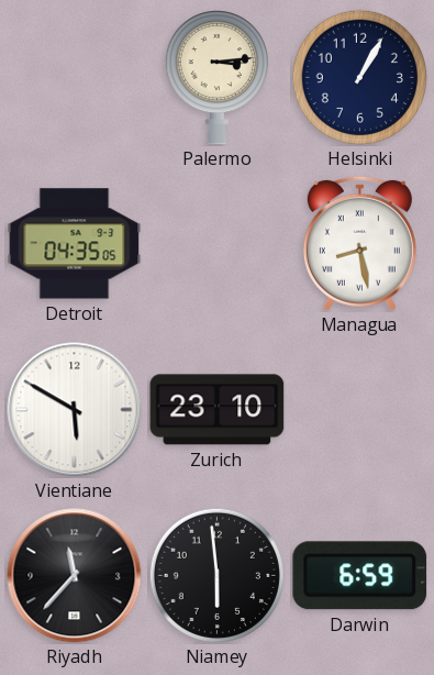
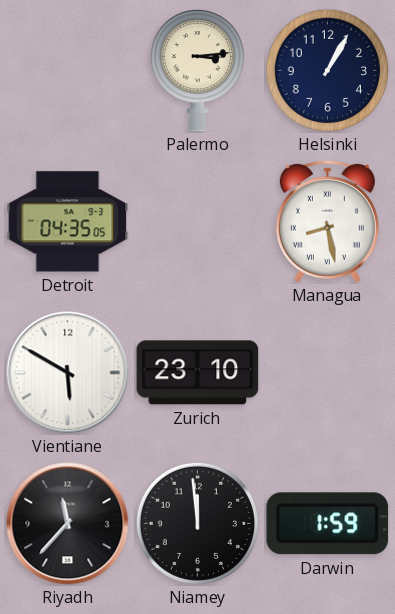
Niamey: 5:59 -> 11:59
Darwin: 6:59 -> 1:59
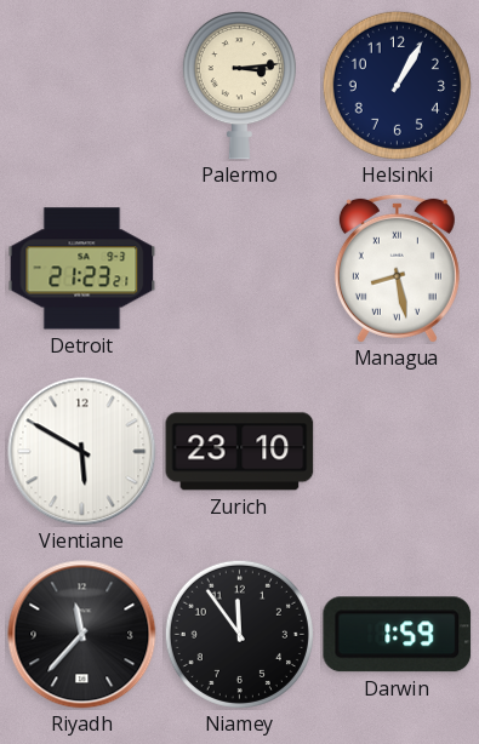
Detroit: 04:35 -> 21:23
Niamey: 11:59 -> 11:54
